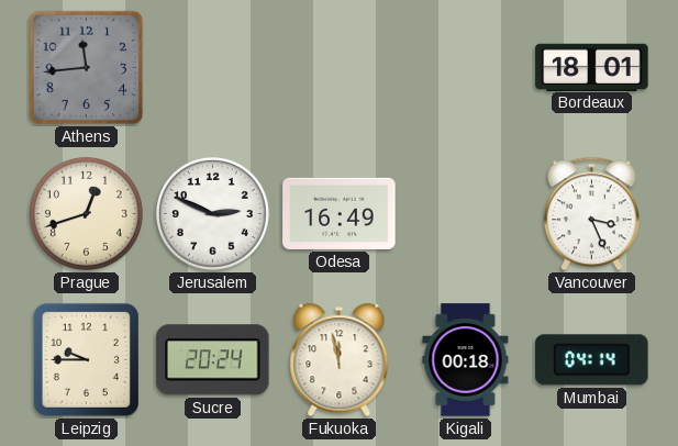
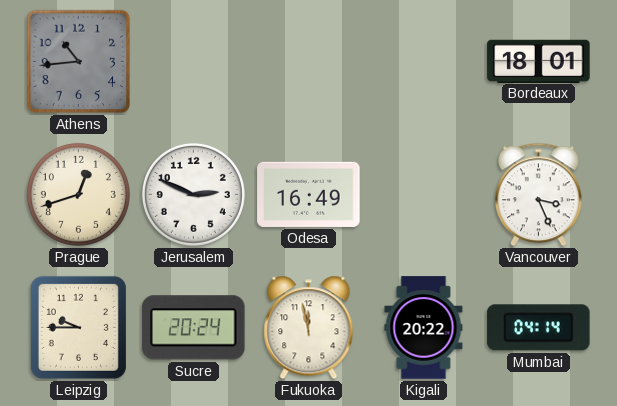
Athens: 11:44 -> 10:44
Kigali: 00:18 -> 20:22
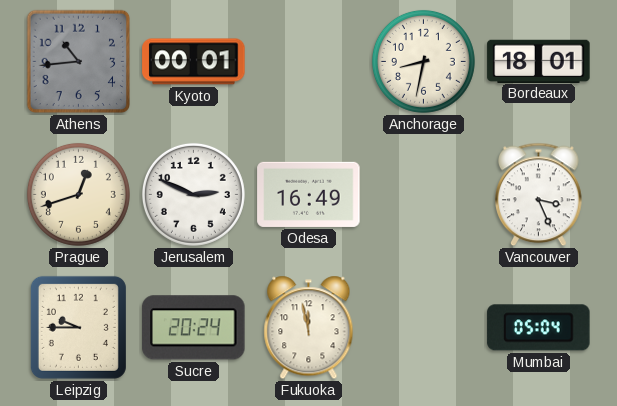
Kyoto: none -> 00:01
Anchorage: none -> 8:32
Kigali: 20:22 -> none
Mumbai: 04:14 -> 05:04
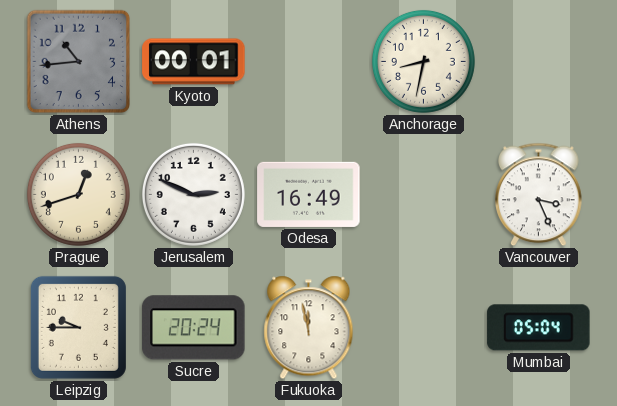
Bordeaux: 18:01 -> none
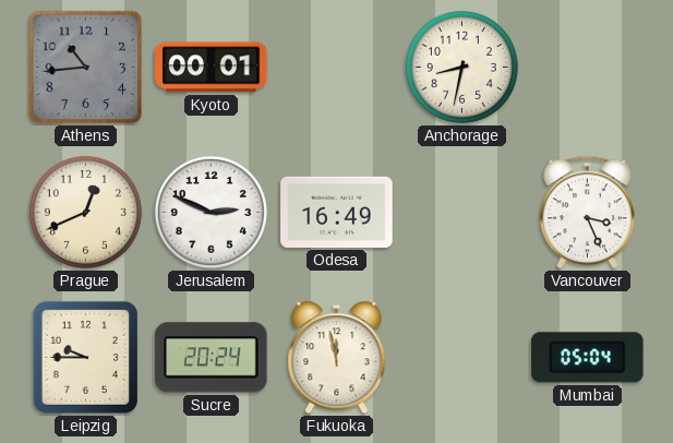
Prague: 12:42 -> 12:41
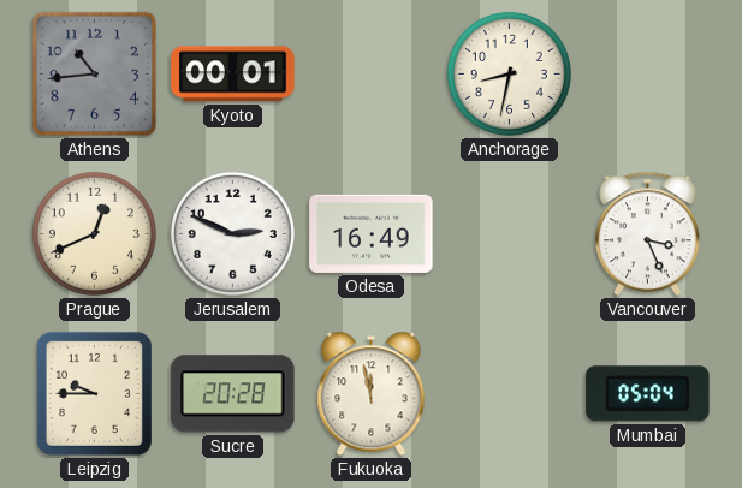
Sucre: 20:24 -> 20:28
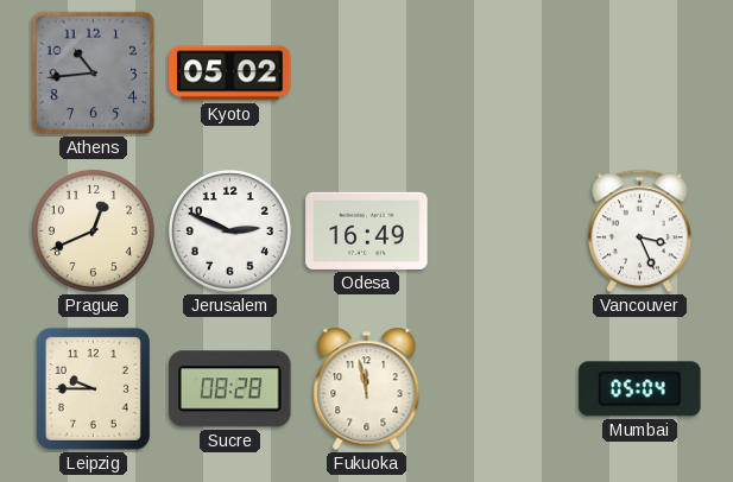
Kyoto: 00:01 -> 05:02
Anchorage: 8:32 -> none
Sucre: 20:28 -> 08:28
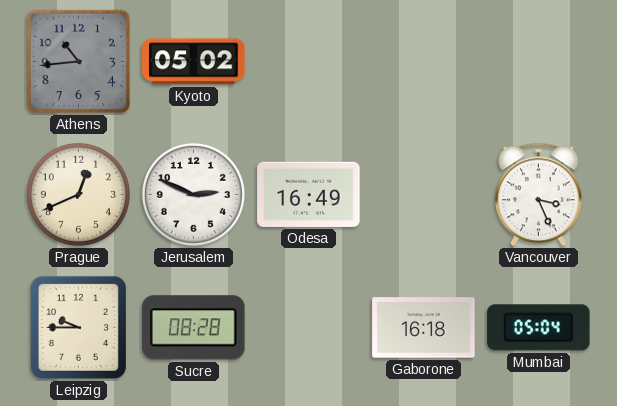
Fukuoka: 11:58 -> none
Gaborone: none -> 16:18
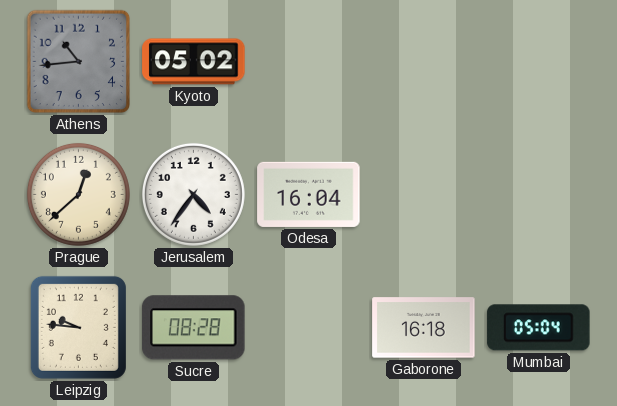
Prague: 12:41 -> 12:38
Jerusalem: 2:49 -> 4:36
Odesa: 16:49 -> 16:04
Vancouver: 3:26 -> none
Leipzig: 9:45 -> 9:46
